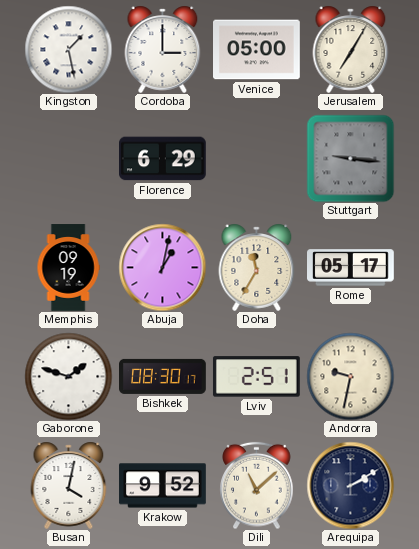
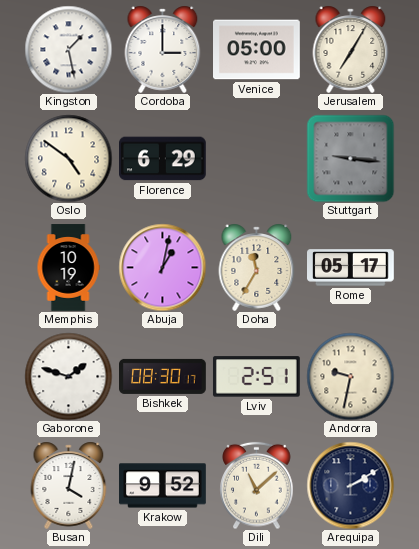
Oslo: none -> 4:51
Memphis: 09:19 -> 10:19
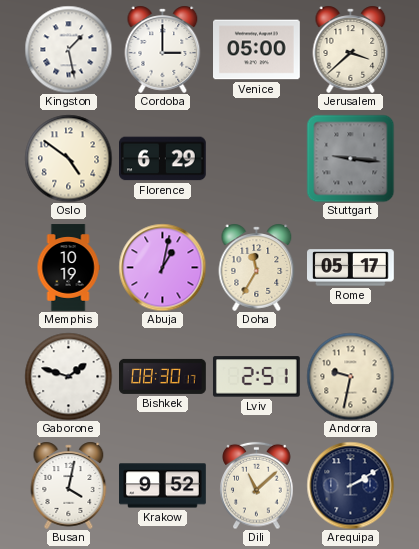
Jerusalem: 7:05 -> 3:38
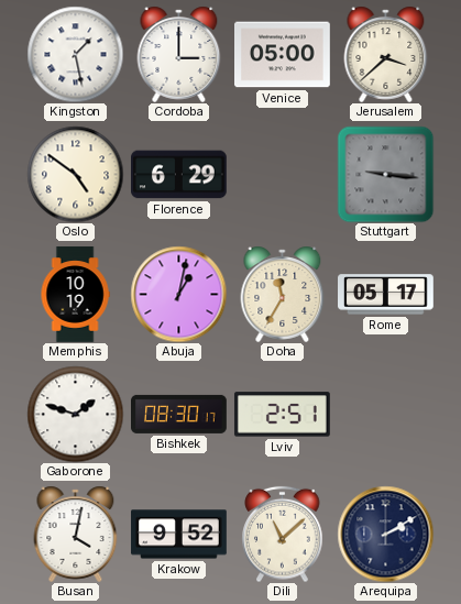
Andorra: 9:32 -> none
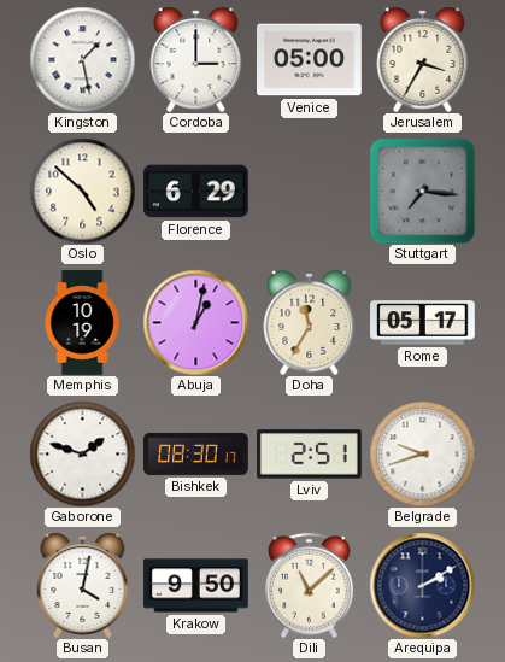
Jerusalem: 3:38 -> 3:35
Oslo: 4:51 -> 4:52
Stuttgart: 9:16 -> 7:16
Belgrade: none -> 9:42
Krakow: 9:52 -> 9:50
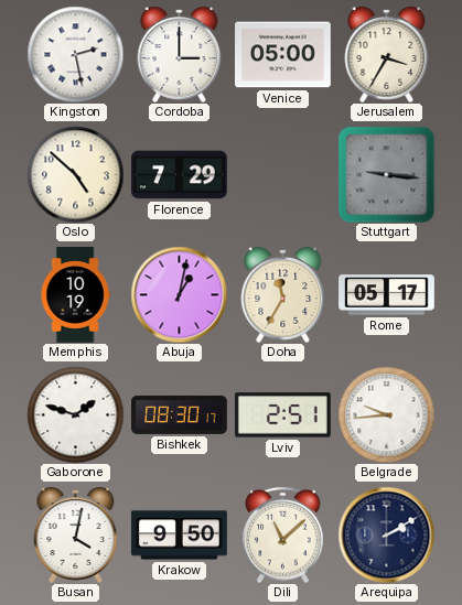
Kingston: 1:28 -> 2:28
Florence: 6:29 -> 7:29
Stuttgart: 7:16 -> 9:16
Belgrade: 9:42 -> 9:44
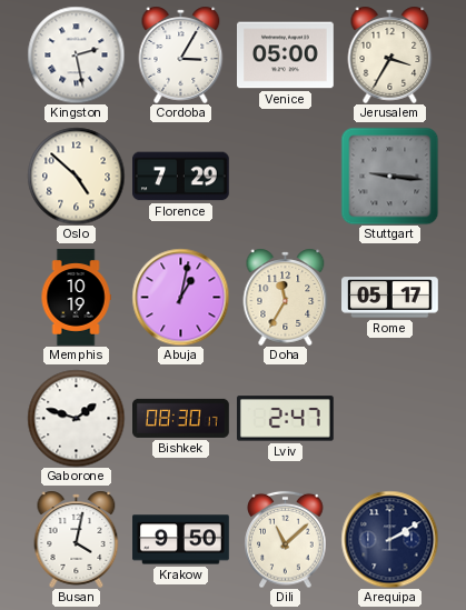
Cordoba: 3:00 -> 3:05
Lviv: 2:51 -> 2:47
Belgrade: 9:44 -> none
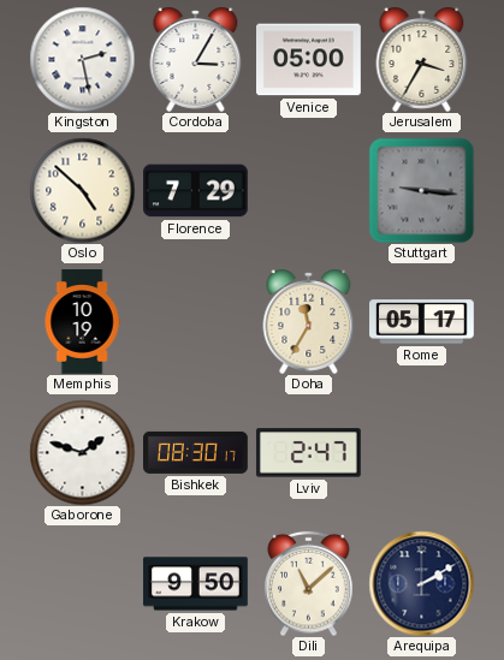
Abuja: 1:02 -> none
Busan: 4:02 -> none
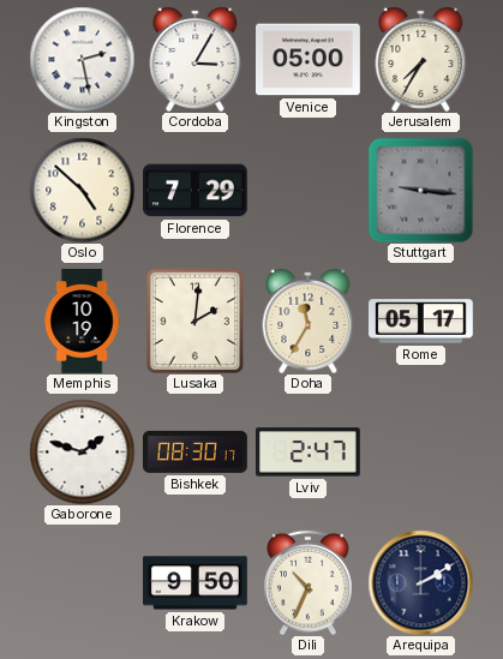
Jerusalem: 3:35 -> 7:35
Lusaka: none -> 2:01
Dili: 11:08 -> 10:34
